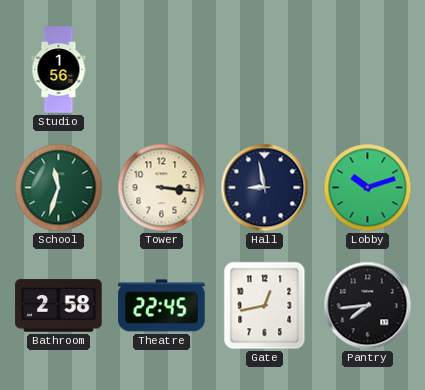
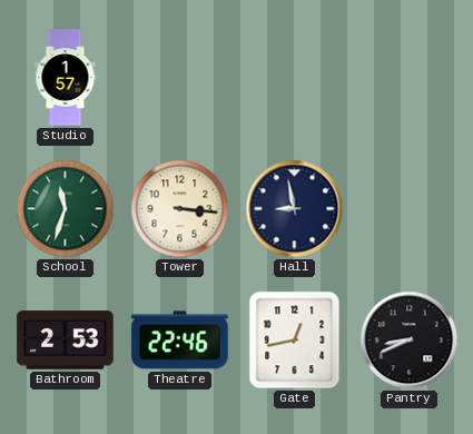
Studio: 1:56 -> 1:57
Lobby: 10:12 -> none
Bathroom: 2:58 -> 2:53
Theatre: 22:45 -> 22:46
Pantry: 7:44 -> 8:41
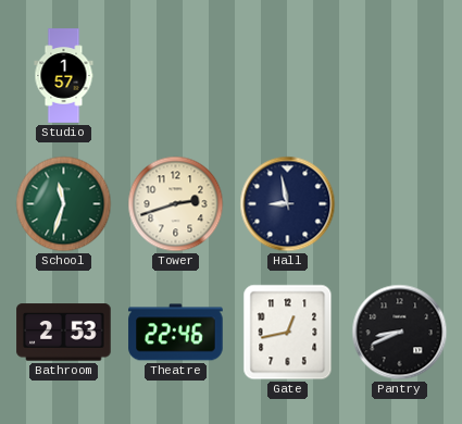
Tower: 3:16 -> 2:42
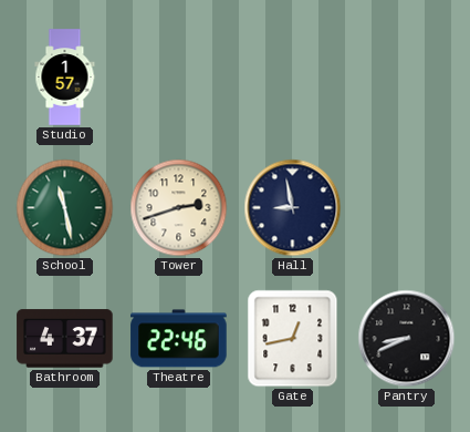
School: 11:33 -> 11:28
Bathroom: 2:53 -> 4:37
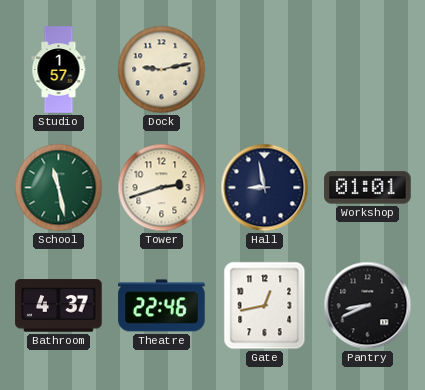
Dock: none -> 9:13
Workshop: none -> 01:01
